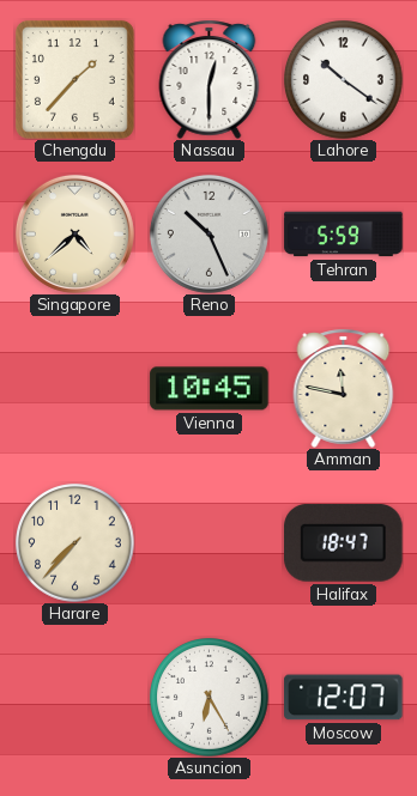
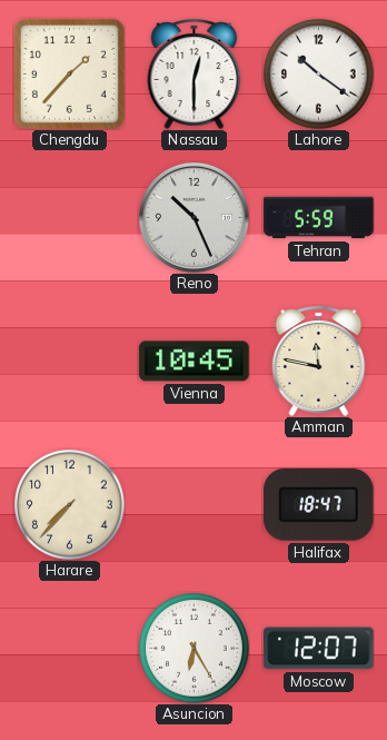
Singapore: 4:38 -> none
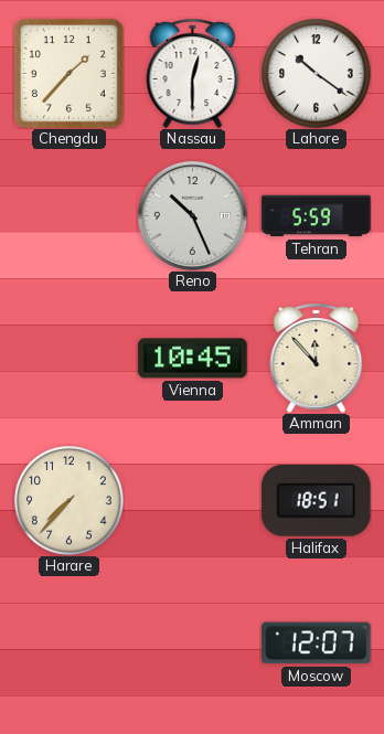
Amman: 11:47 -> 11:53
Halifax: 18:47 -> 18:51
Asuncion: 6:25 -> none
